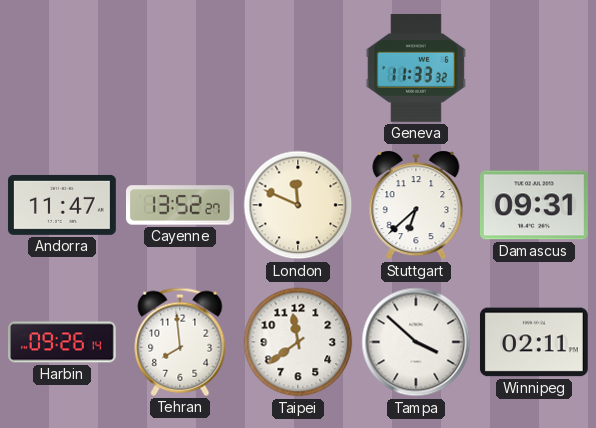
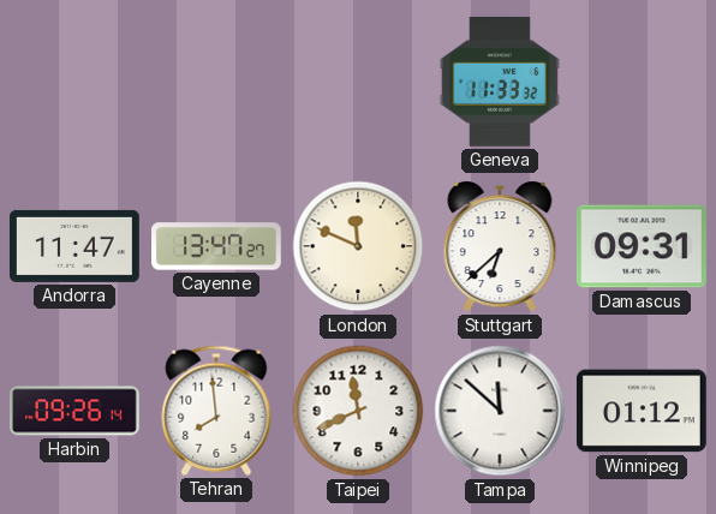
Cayenne: 13:52 -> 13:47
Taipei: 11:39 -> 11:41
Tampa: 3:52 -> 11:52
Winnipeg: 02:11 -> 01:12
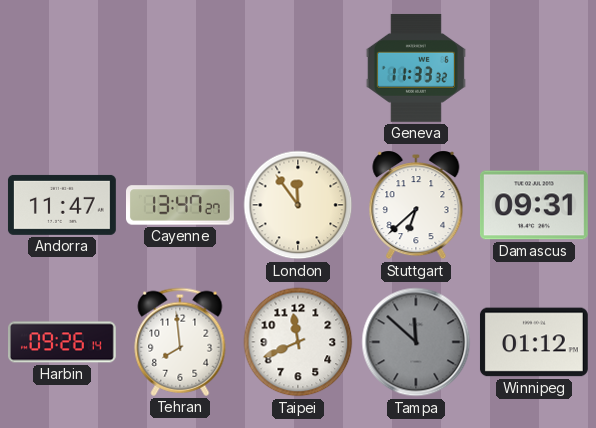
London: 11:49 -> 11:54
Tampa dial: white -> grey
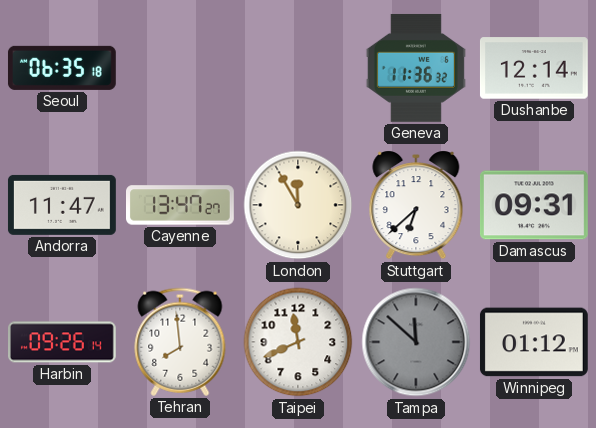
Seoul: none -> 06:35
Geneva: 11:33 -> 11:36
Dushanbe: none -> 12:14
London: 11:54 -> 11:55
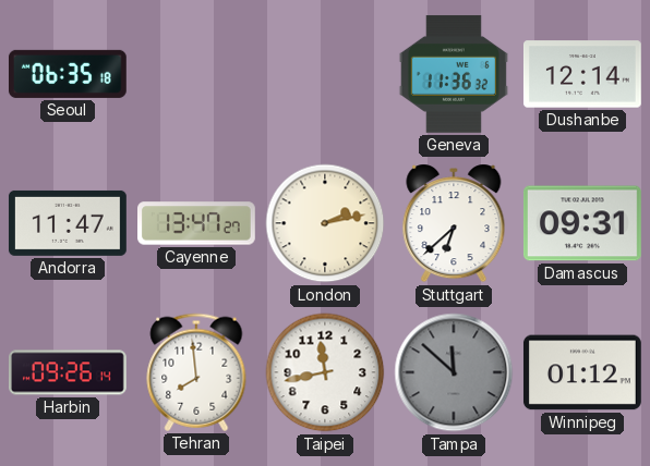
London: 11:55 -> 2:13
Taipei: 11:41 -> 11:43
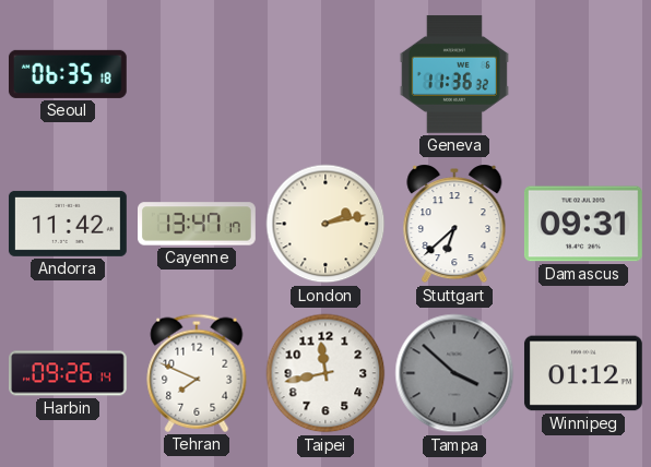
Dushanbe: 12:14 -> none
Andorra: 11:47 -> 11:42
Cayenne: 13:47:27 -> 13:47:17
Tehran: 7:59 -> 7:49
Tampa: 11:52 -> 3:52
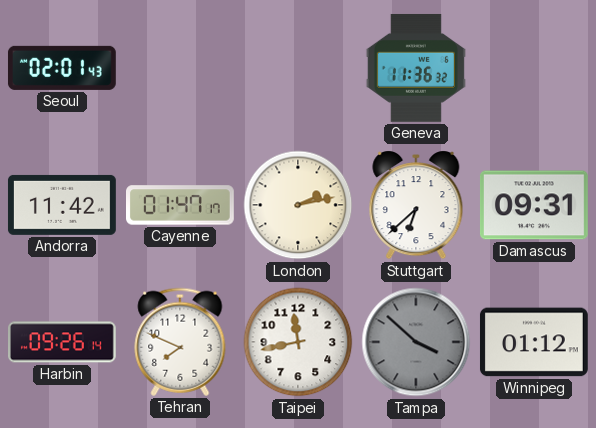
Seoul: 06:35 -> 02:01
Cayenne: 13:47 -> 01:47
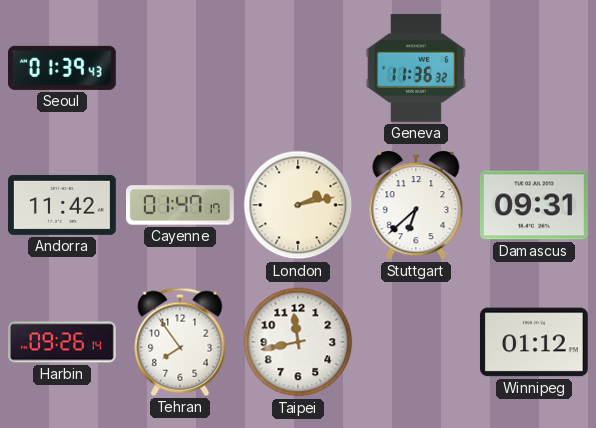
Seoul: 02:01 -> 01:39
Tehran: 7:49 -> 7:54
Tampa: 3:52 -> none
